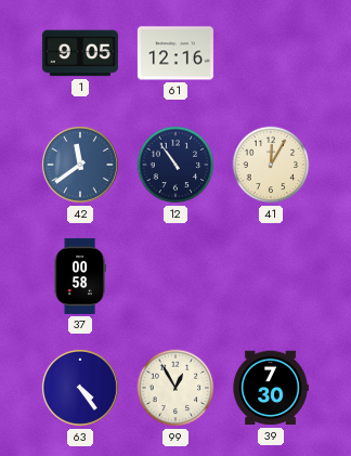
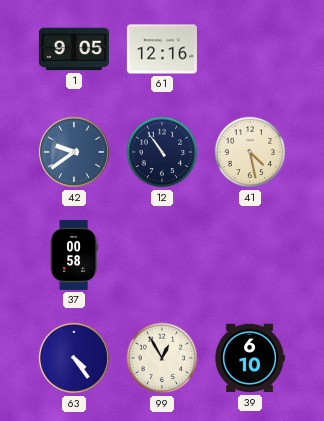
42: 11:39 -> 9:39
41: 12:05 -> 4:28
39: 7:30 -> 6:10
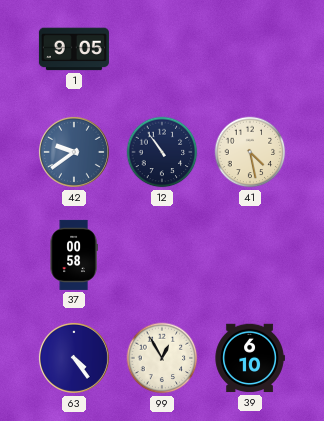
61: 12:16 -> none
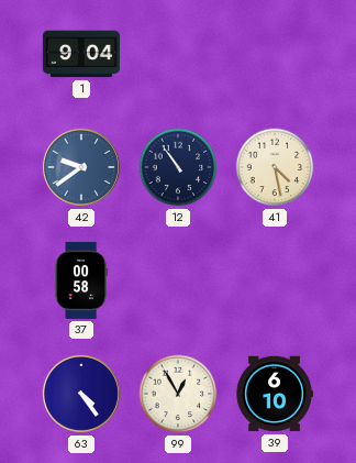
1: 9:05 -> 9:04
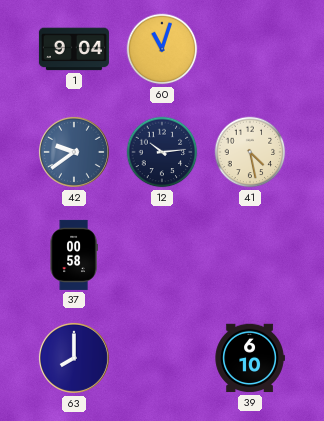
60: none -> 11:03
12: 10:54 -> 10:14
63: 4:24 -> 8:00
99: 12:55 -> none
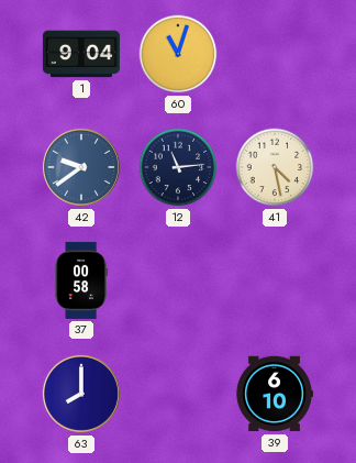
12: 10:14 -> 11:14
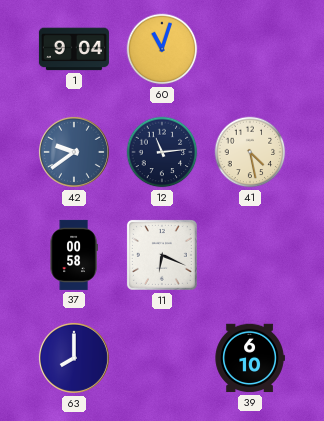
11: none -> 6:19
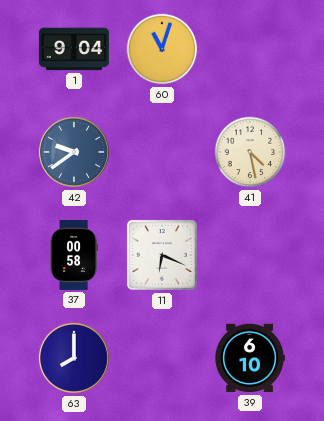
12: 11:14 -> none
